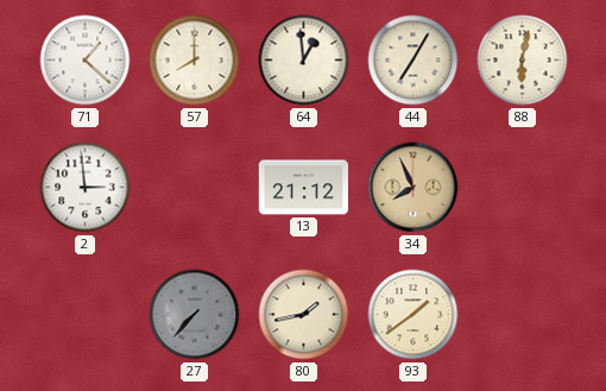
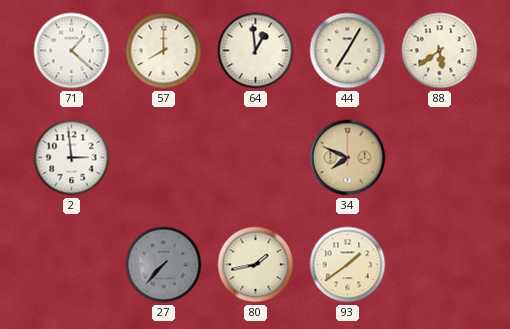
88: 6:02 -> 5:39
13: 21:12 -> none
34: 7:56 -> 7:49
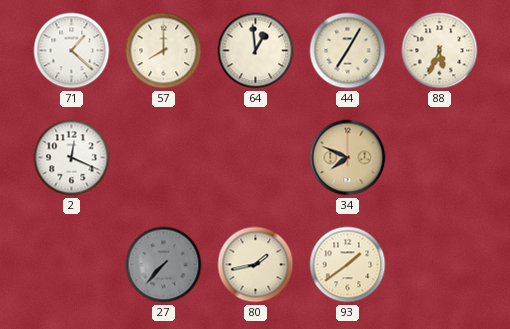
88: 5:39 -> 5:34
2: 2:59 -> 12:19
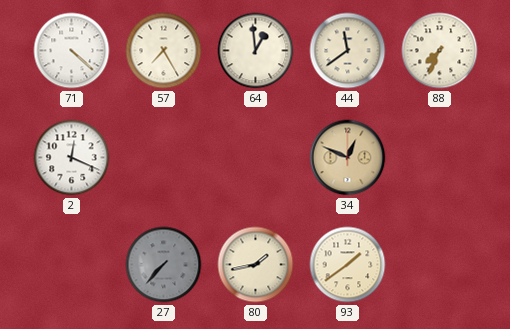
71: 1:22 -> 4:22
57: 8:00 -> 7:25
44: 7:05 -> 11:39
88: 5:34 -> 7:34
34: 7:49 -> 12:49
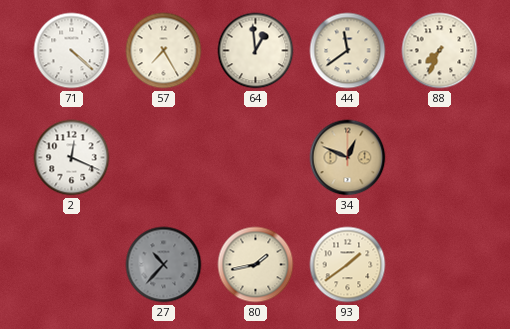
27: 7:37 -> 10:37
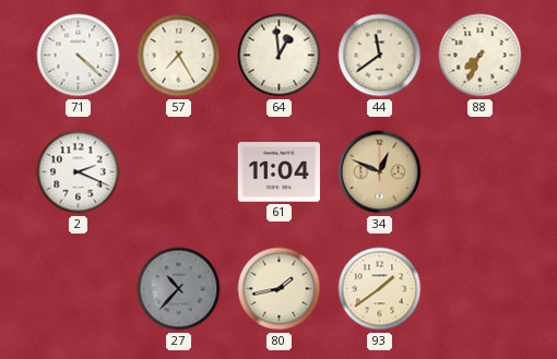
2: 12:19 -> 2:19
61: none -> 11:04
